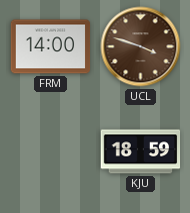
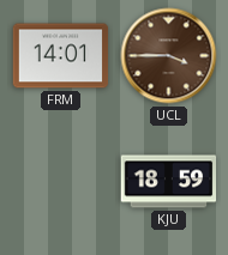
FRM: 14:00 -> 14:01
UCL: 3:48 -> 3:45
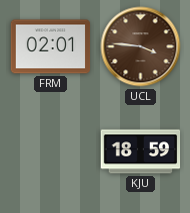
FRM: 14:01 -> 02:01
UCL: 3:45 -> 3:46
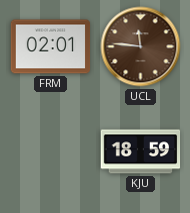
UCL: 3:46 -> 11:46
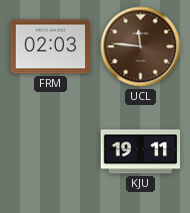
FRM: 02:01 -> 02:03
KJU: 18:59 -> 19:11
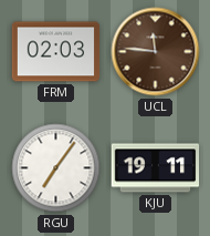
RGU: none -> 7:06
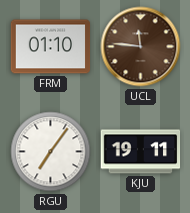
FRM: 02:03 -> 01:10
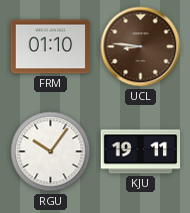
UCL: 11:46 -> 8:46
RGU: 7:06 -> 10:06
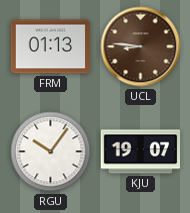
FRM: 01:10 -> 01:13
KJU: 19:11 -> 19:07
